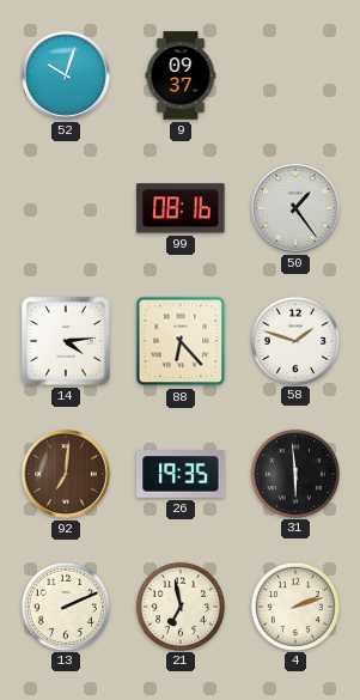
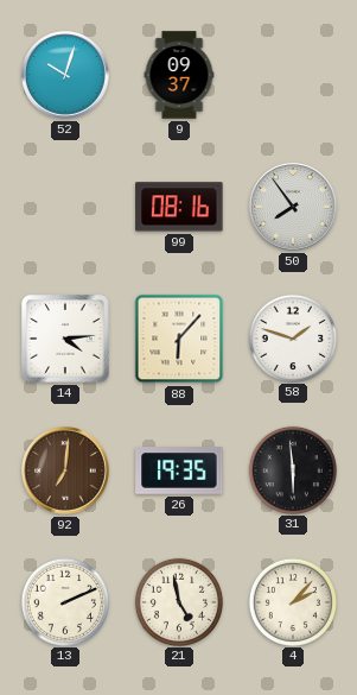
50: 1:24 -> 7:54
88: 6:23 -> 6:07
21: 6:58 -> 4:58
4: 2:12 -> 2:07
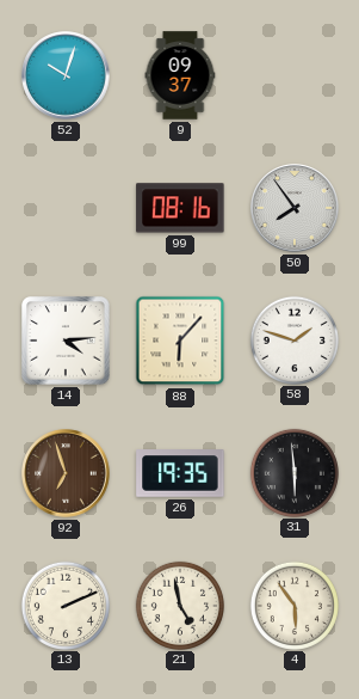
92: 7:01 -> 6:57
4: 2:07 -> 5:54
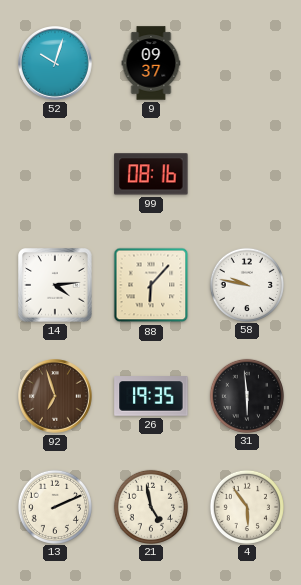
50: 7:54 -> none
58: 1:48 -> 9:47
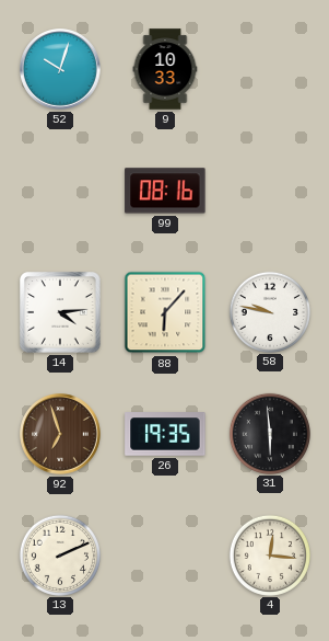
9: 09:37 -> 10:33
21: 4:58 -> none
4: 5:54 -> 12:16
